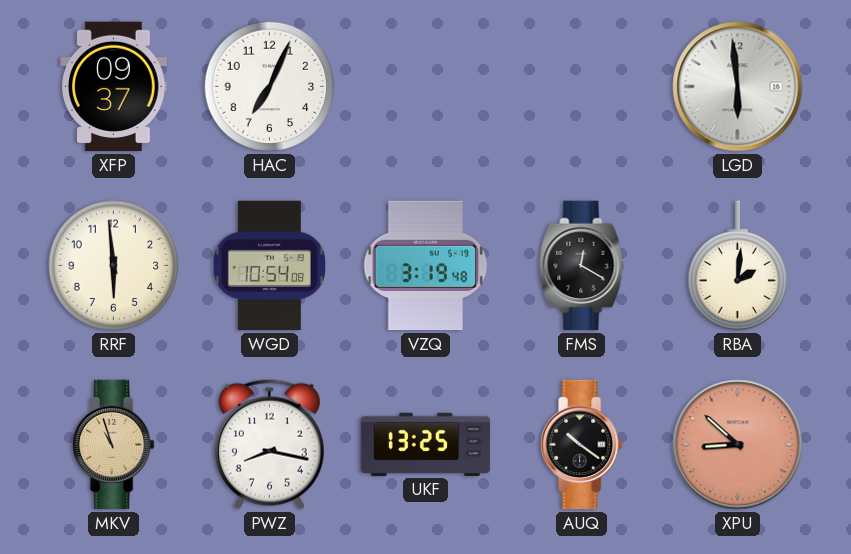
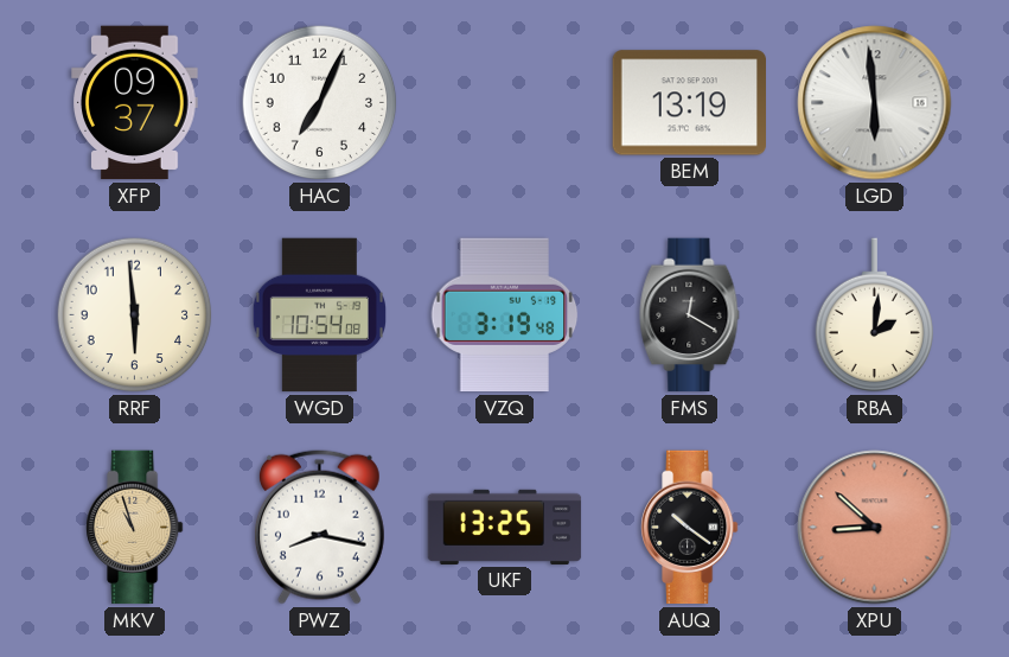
BEM: none -> 13:19
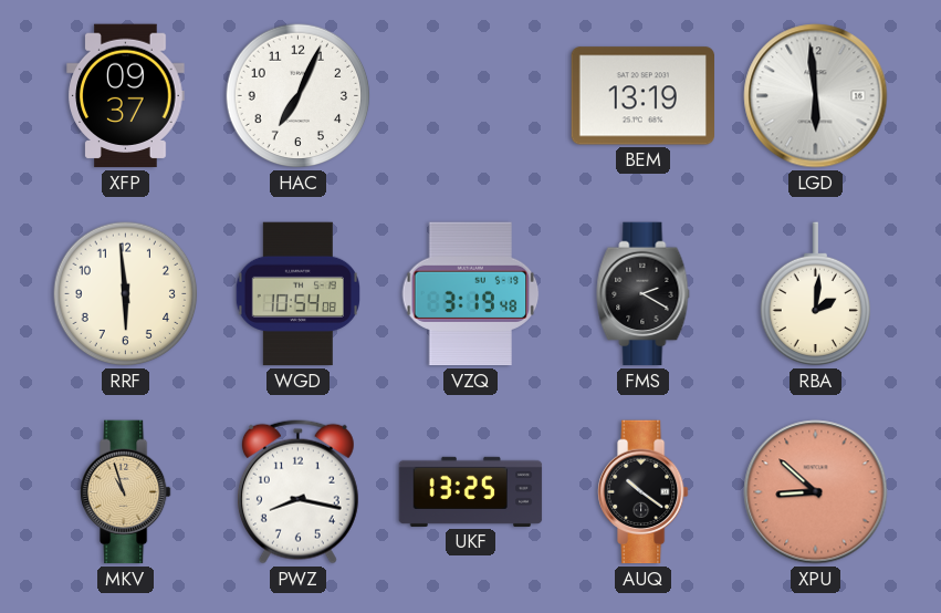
FMS: 12:20 -> 2:20
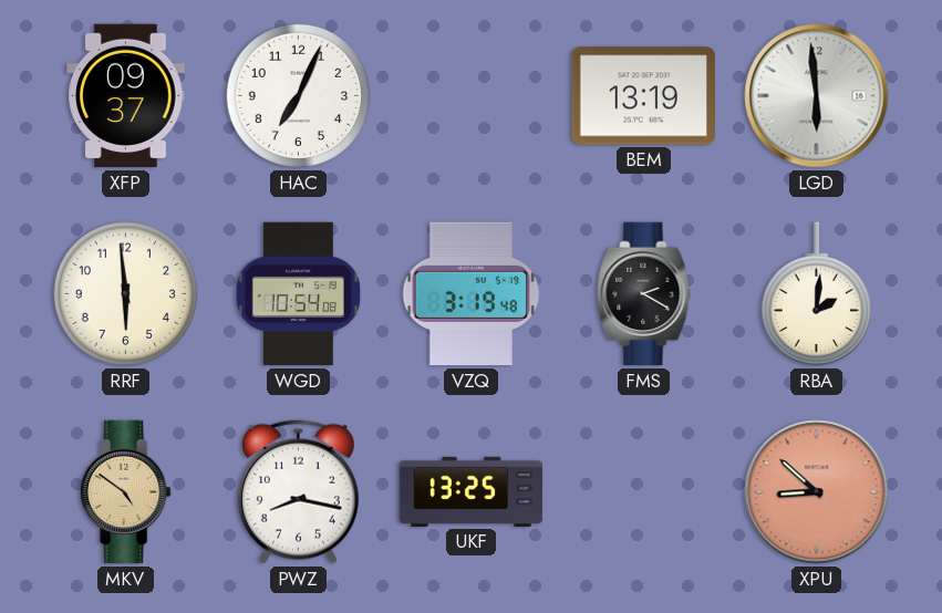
MKV: 10:57 -> 4:51
AUQ: 10:21 -> none
